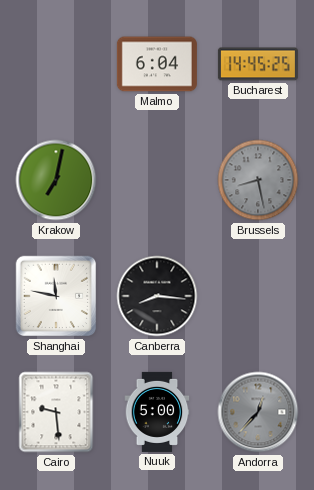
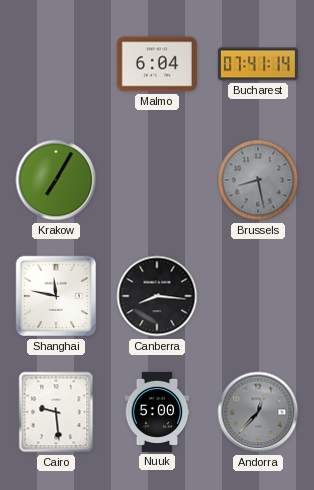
Bucharest: 14:45 -> 07:41
Krakow: 7:02 -> 7:05
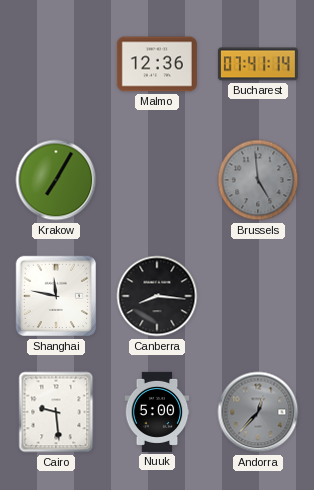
Malmo: 6:04 -> 12:36
Brussels: 8:28 -> 4:59
